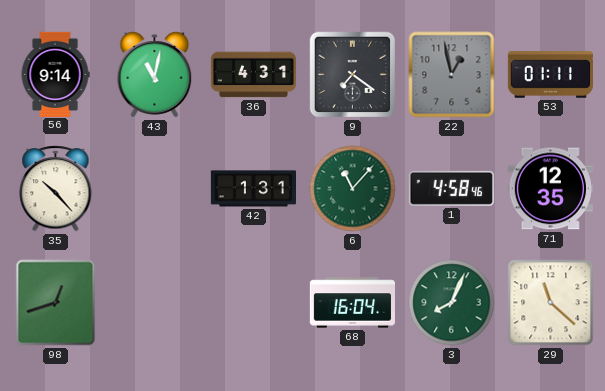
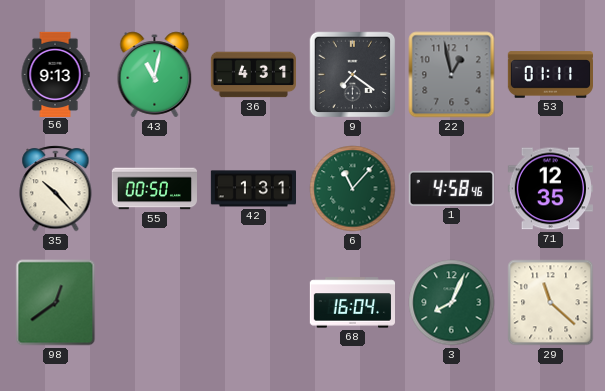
56: 9:14 -> 9:13
55: none -> 00:50
98: 12:42 -> 12:39
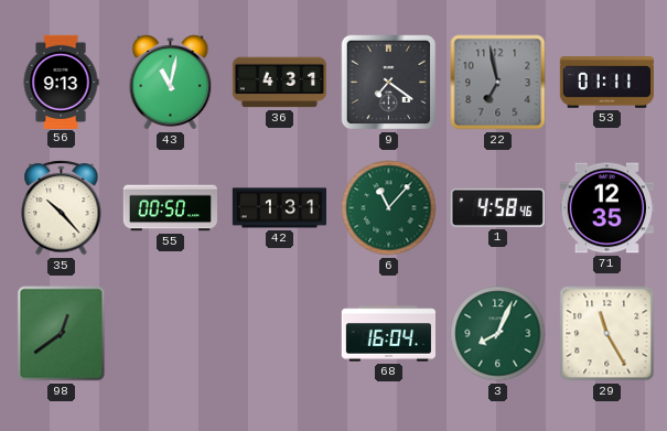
22: 12:58 -> 6:58
29: 11:22 -> 11:25
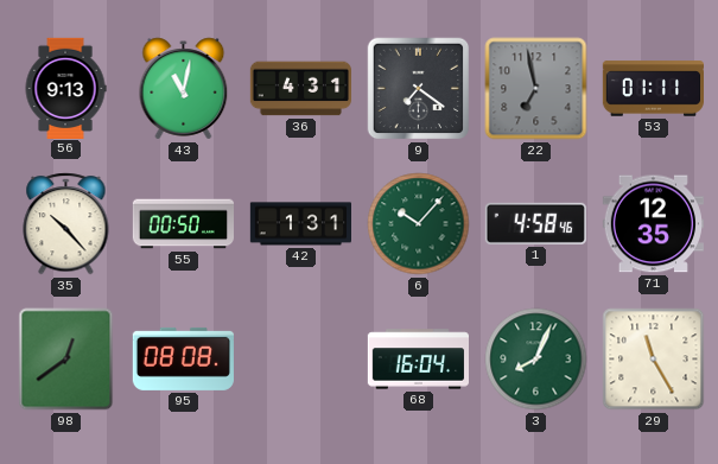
6: 11:07 -> 10:07
95: none -> 08:08
